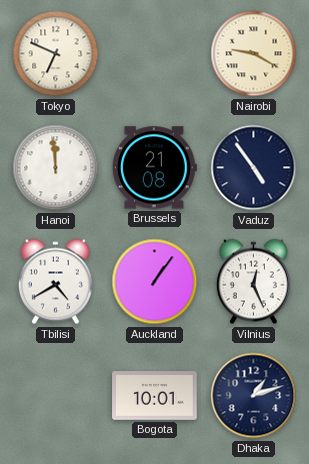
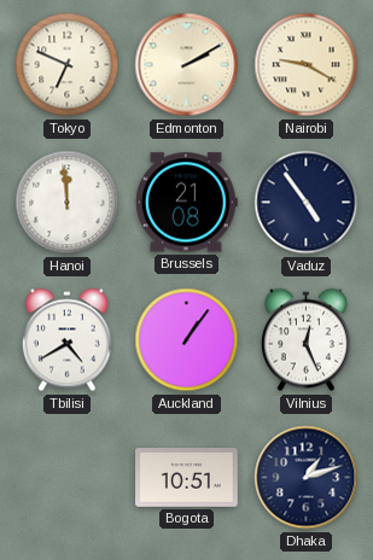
Edmonton: none -> 2:10
Bogota: 10:01 -> 10:51
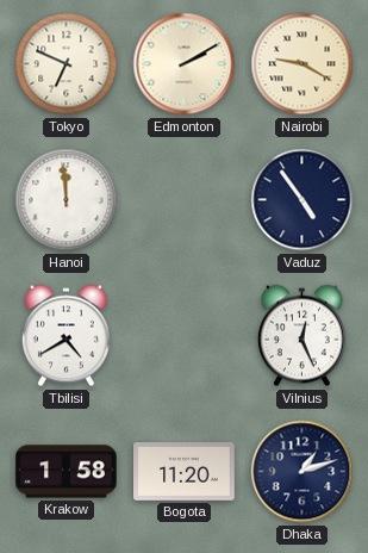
Brussels: 21:08 -> none
Auckland: 1:06 -> none
Krakow: none -> 1:58
Bogota: 10:51 -> 11:20
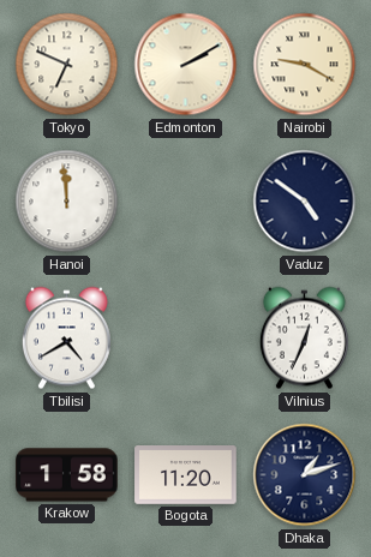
Vaduz: 4:54 -> 4:51
Vilnius: 12:26 -> 12:34
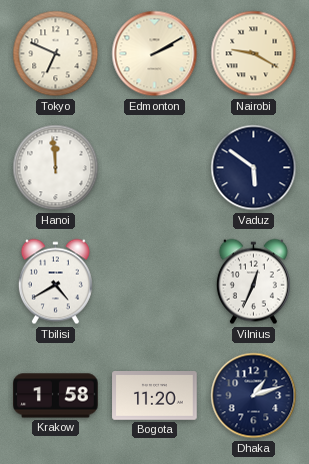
Vaduz: 4:51 -> 5:51
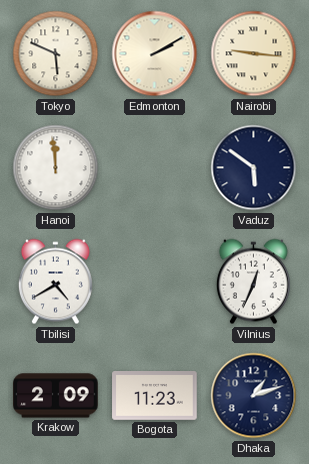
Tokyo: 6:49 -> 5:49
Nairobi: 9:20 -> 9:16
Krakow: 1:58 -> 2:09
Bogota: 11:20 -> 11:23
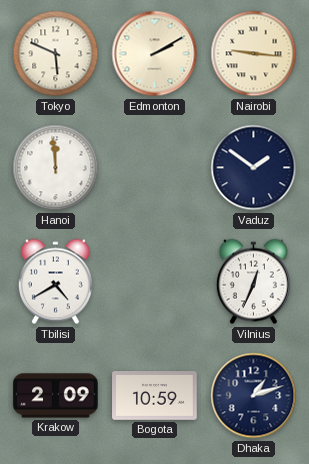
Vaduz: 5:51 -> 1:51
Bogota: 11:23 -> 10:59
